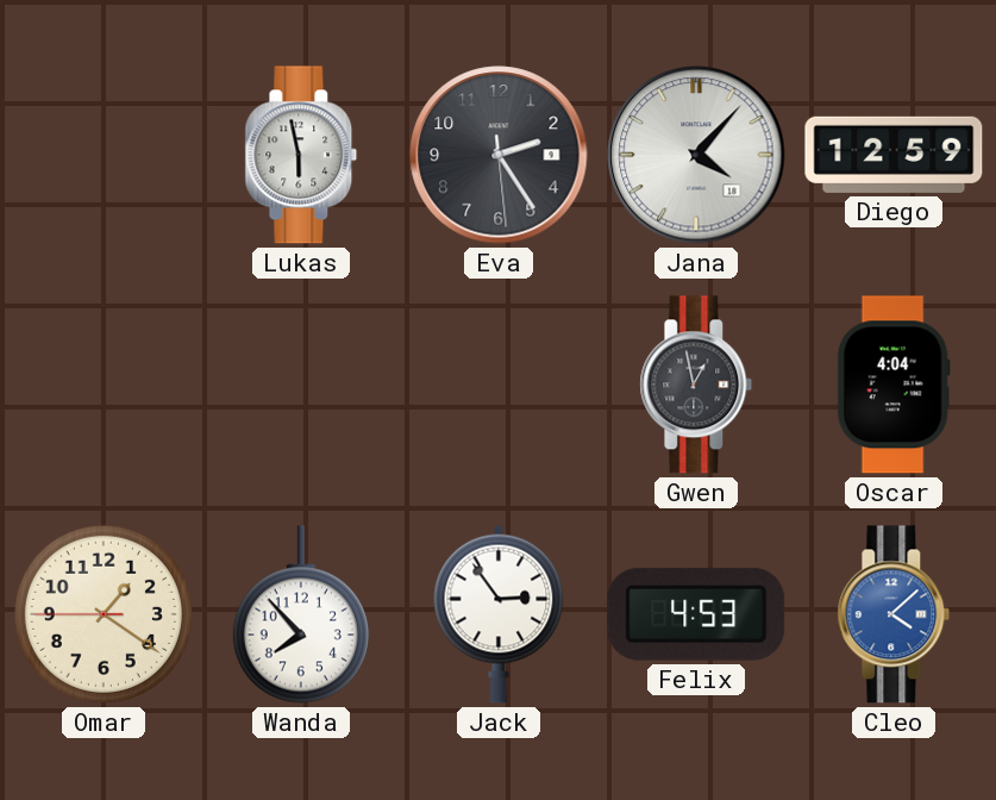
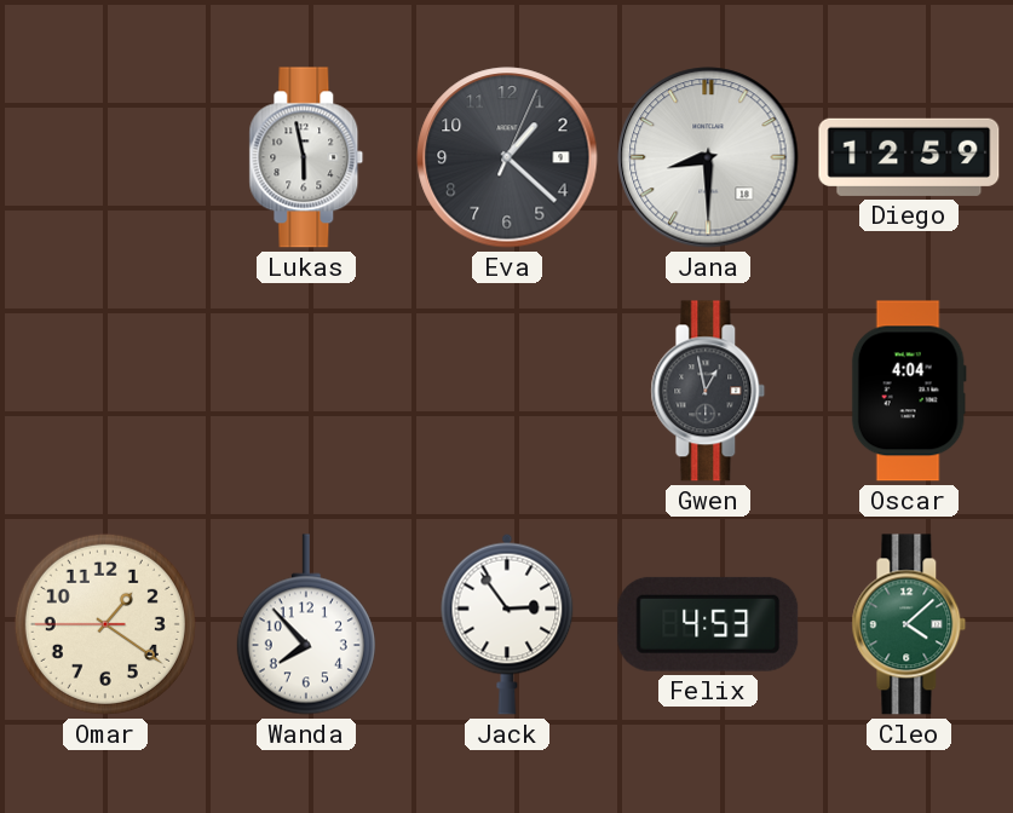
Eva: 2:24 -> 1:22
Jana: 4:07 -> 8:30
Cleo dial: blue -> green
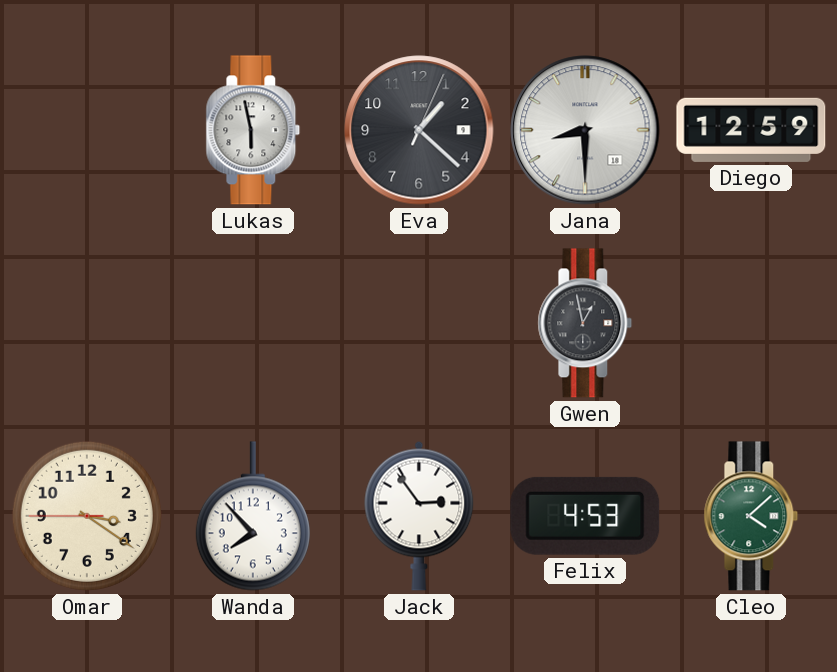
Oscar: 4:04 -> none
Omar: 1:20 -> 3:20
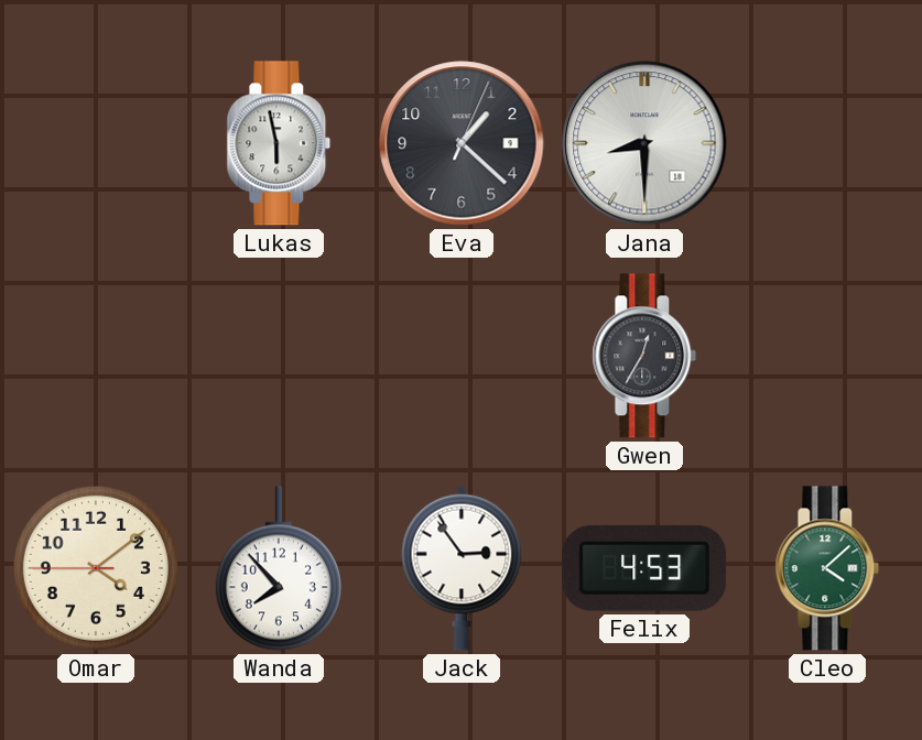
Diego: 12:59 -> none
Gwen: 12:58 -> 12:35
Omar: 3:20 -> 4:08
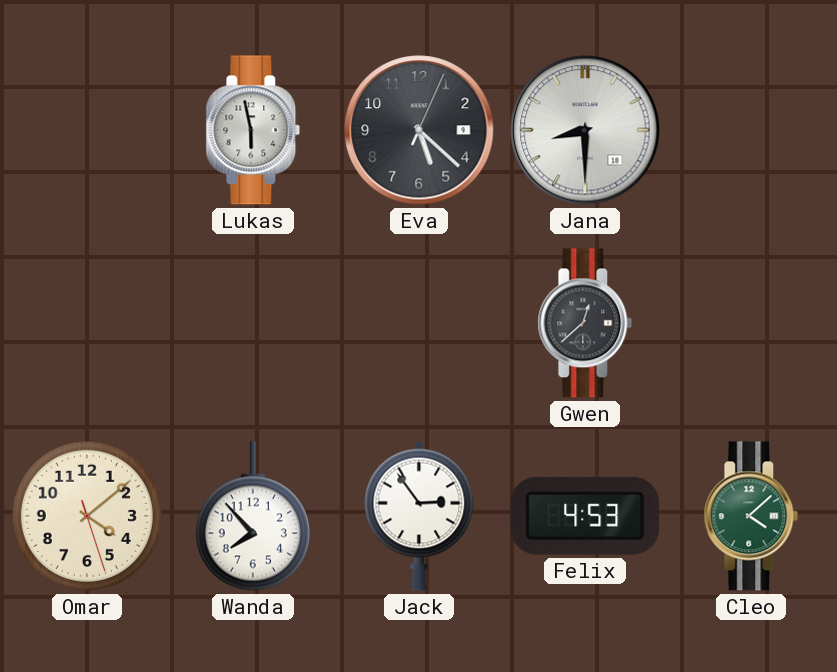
Eva: 1:22 -> 5:22
Gwen: 12:35 -> 12:38
Omar: 4:08:45 -> 4:08:27
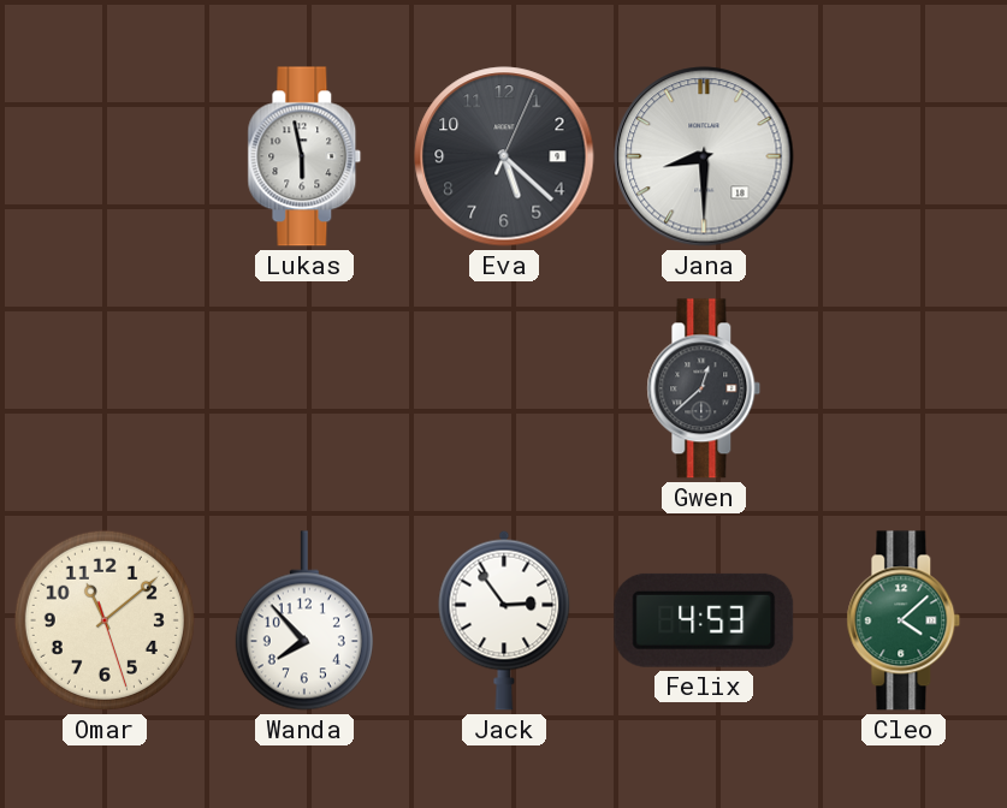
Omar: 4:08 -> 11:08
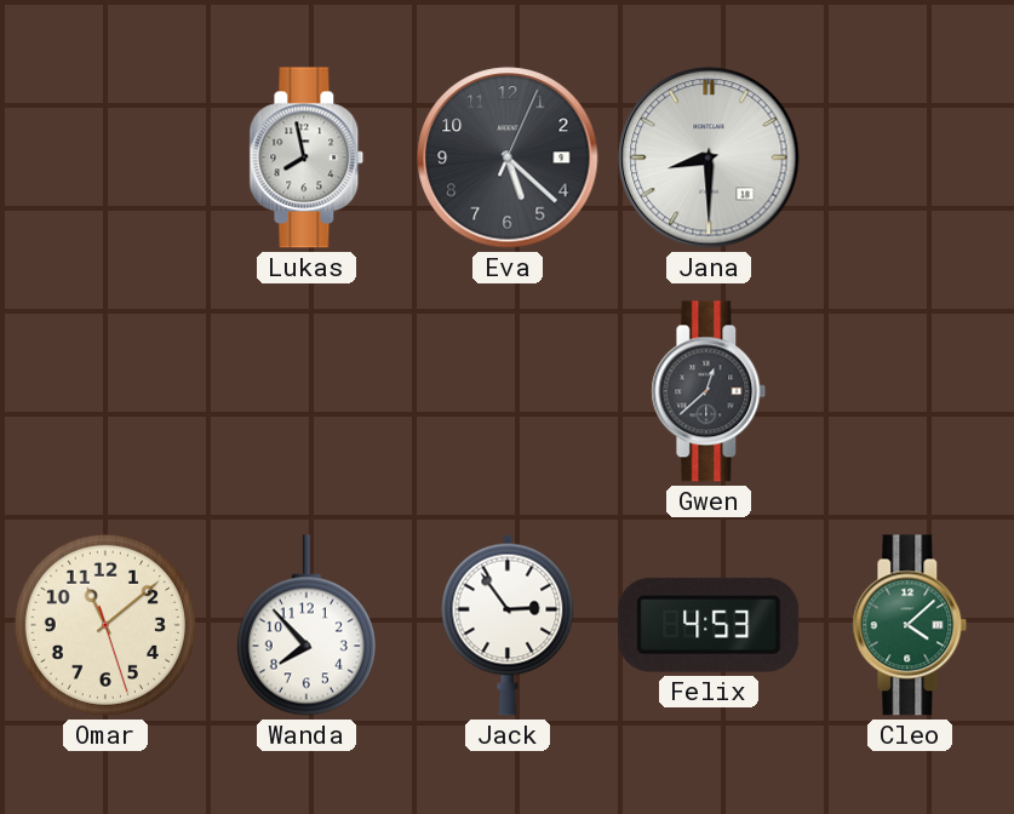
Lukas: 5:58 -> 7:58
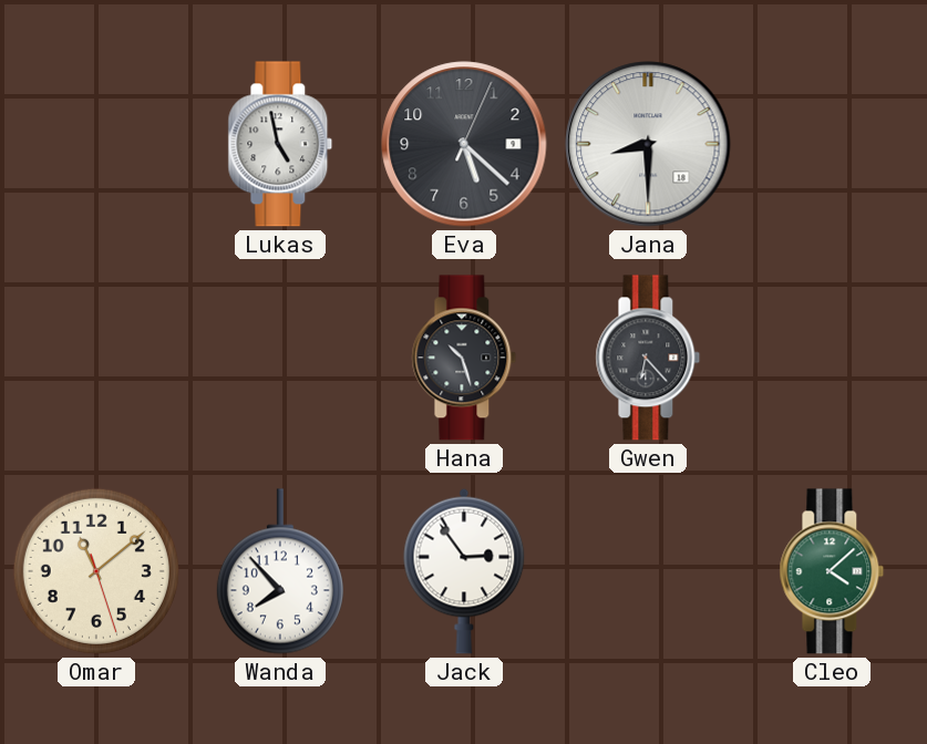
Lukas: 7:58 -> 4:58
Hana: none -> 10:27
Gwen: 12:38 -> 6:23
Felix: 4:53 -> none
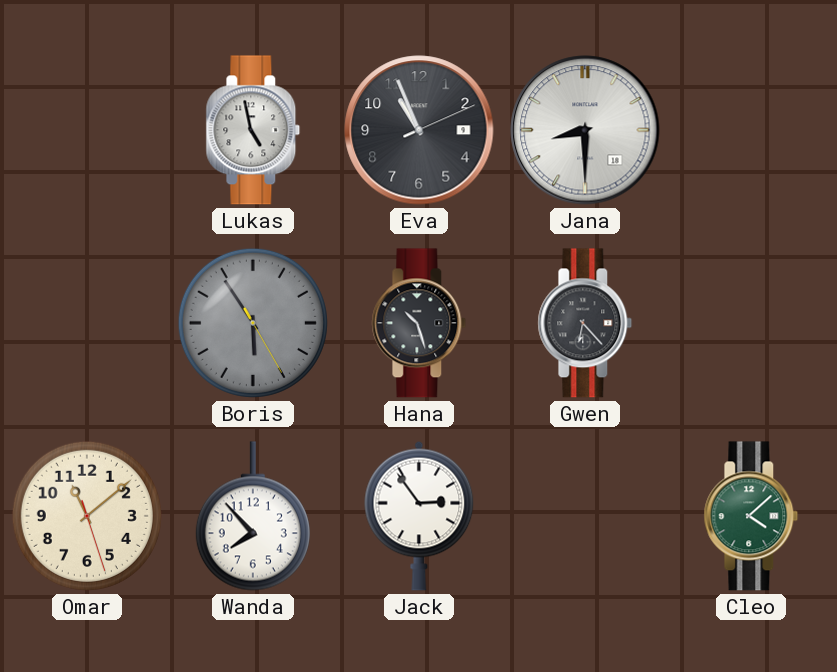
Eva: 5:22 -> 10:56
Boris: none -> 5:54
